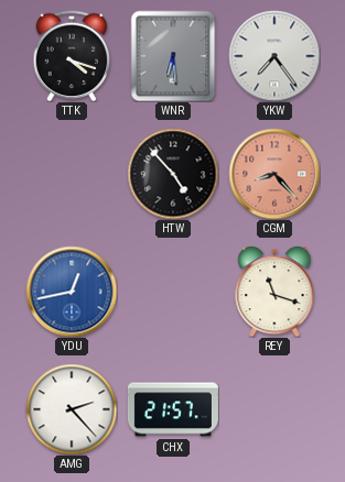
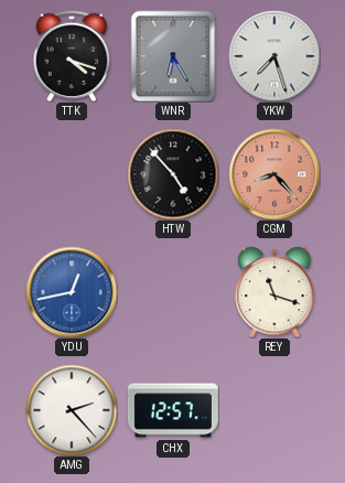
WNR: 6:29 -> 6:25
YKW: 7:24 -> 7:27
CHX: 21:57 -> 12:57
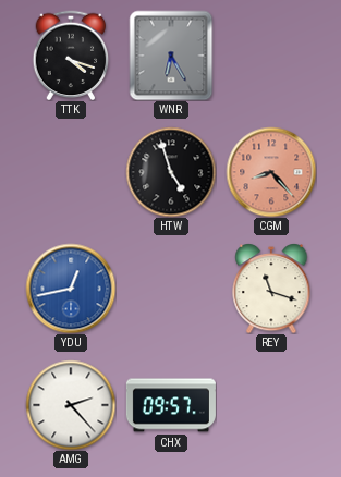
YKW: 7:27 -> none
HTW: 4:53 -> 4:57
CHX: 12:57 -> 09:57
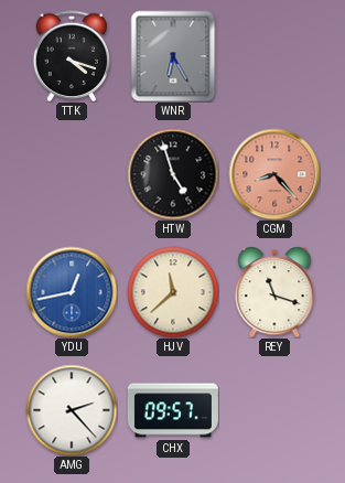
HJV: none -> 11:38
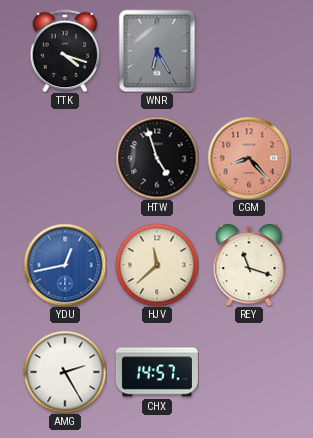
AMG: 2:23 -> 2:25
CHX: 09:57 -> 14:57
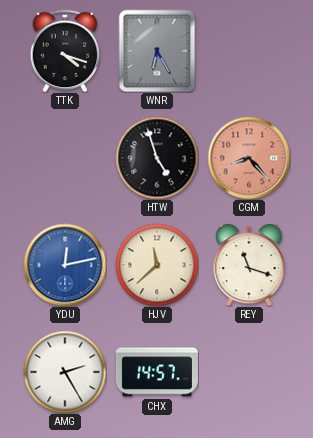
YDU: 12:43 -> 12:13
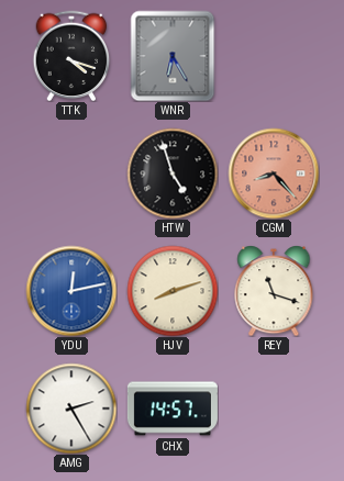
HJV: 11:38 -> 8:12
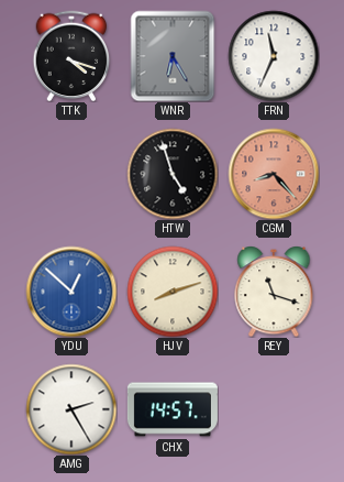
FRN: none -> 11:34
YDU: 12:13 -> 12:52
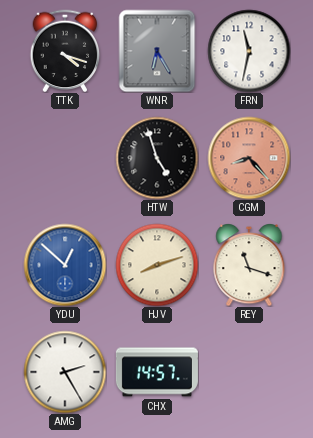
FRN: 11:34 -> 11:32
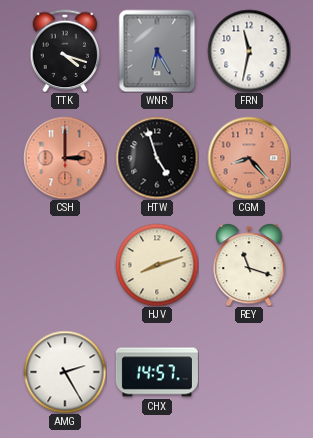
CSH: none -> 3:00
YDU: 12:52 -> none
